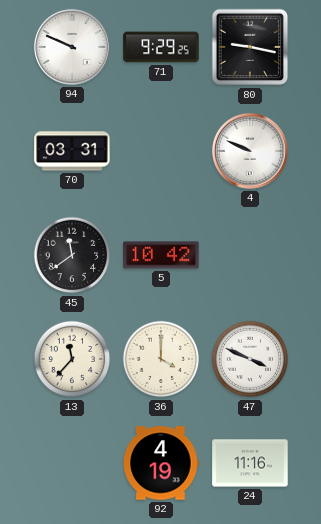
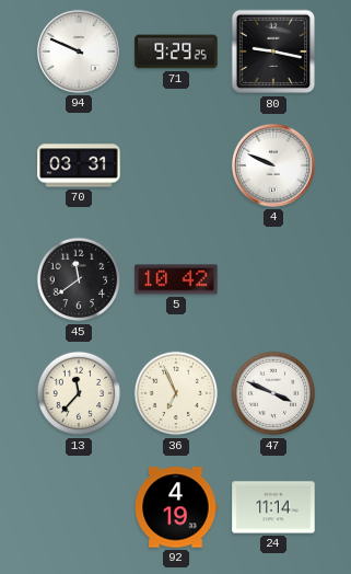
36: 4:00 -> 6:56
24: 11:16 -> 11:14
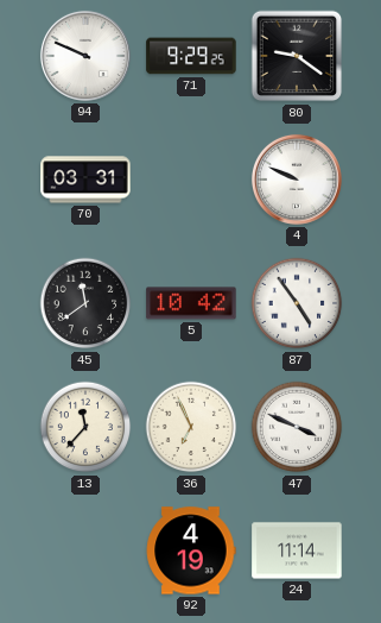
80: 9:17 -> 9:21
87: none -> 4:54
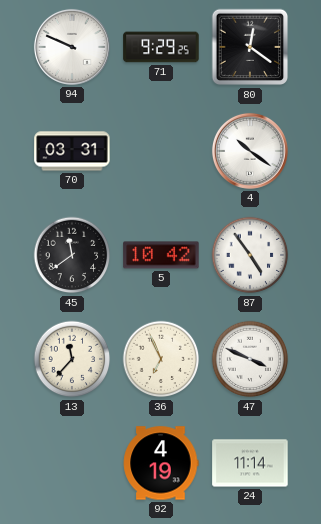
80: 9:21 -> 12:21
4: 9:49 -> 10:21
